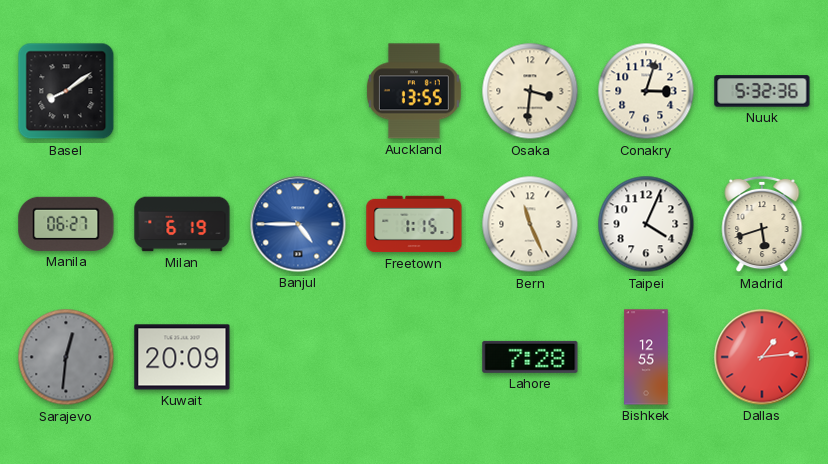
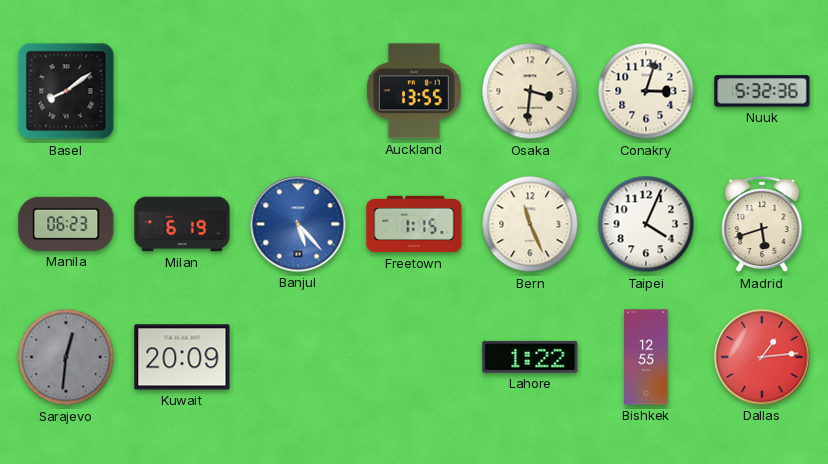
Manila: 06:27 -> 06:23
Banjul: 4:45 -> 5:23
Lahore: 7:28 -> 1:22
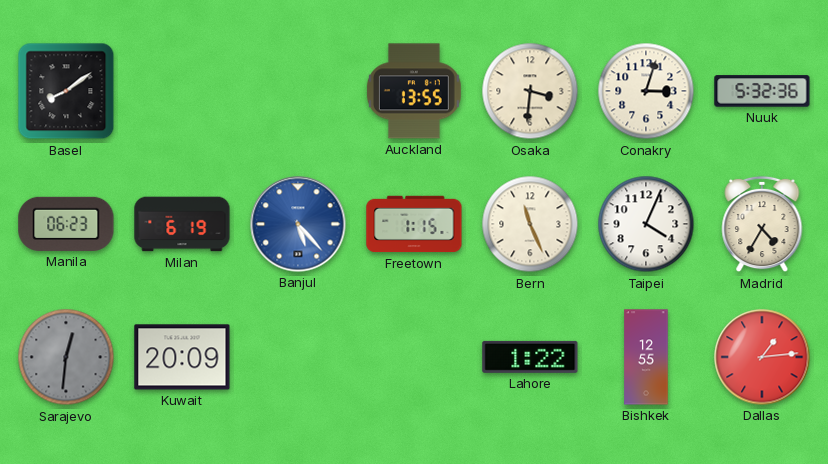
Madrid: 5:42 -> 4:35
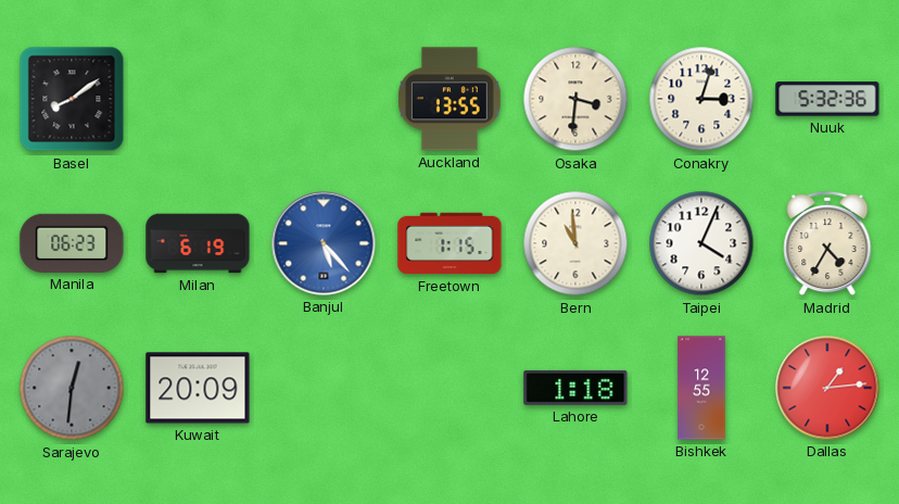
Bern: 11:26 -> 10:59
Lahore: 1:22 -> 1:18
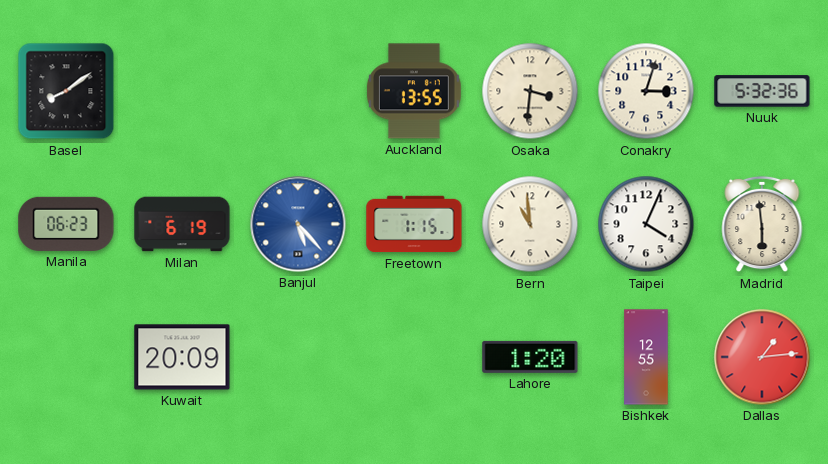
Madrid: 4:35 -> 5:59
Sarajevo: 12:31 -> none
Lahore: 1:18 -> 1:20
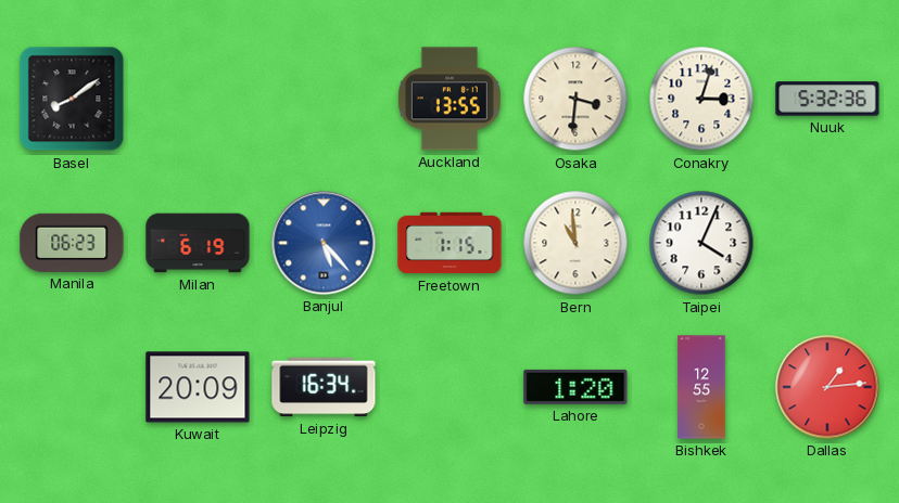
Madrid: 5:59 -> none
Leipzig: none -> 16:34
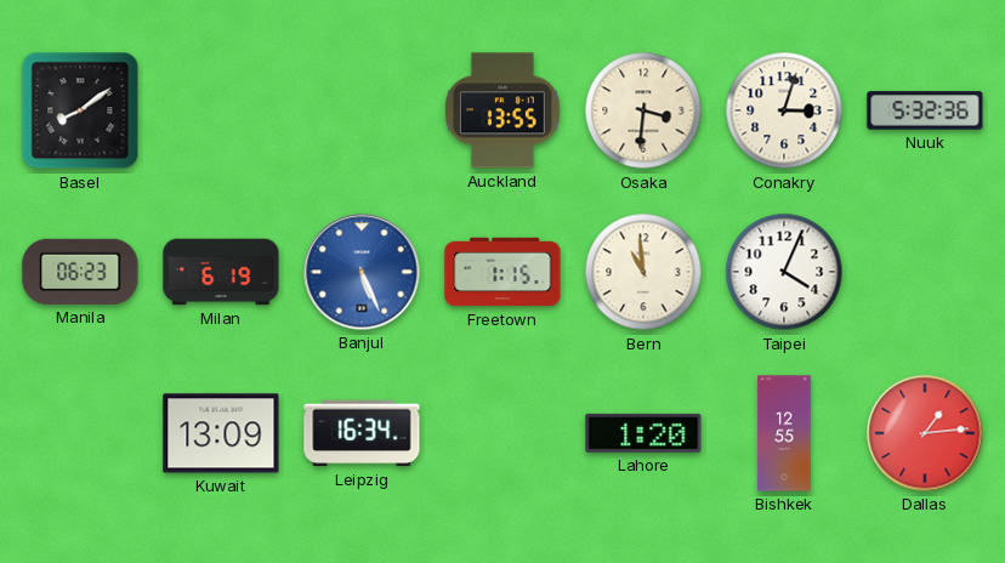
Banjul: 5:23 -> 5:26
Kuwait: 20:09 -> 13:09
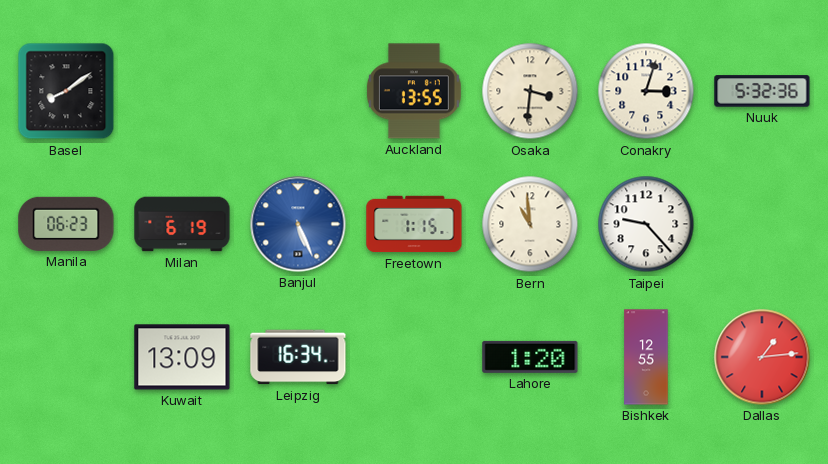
Taipei: 4:04 -> 9:23
